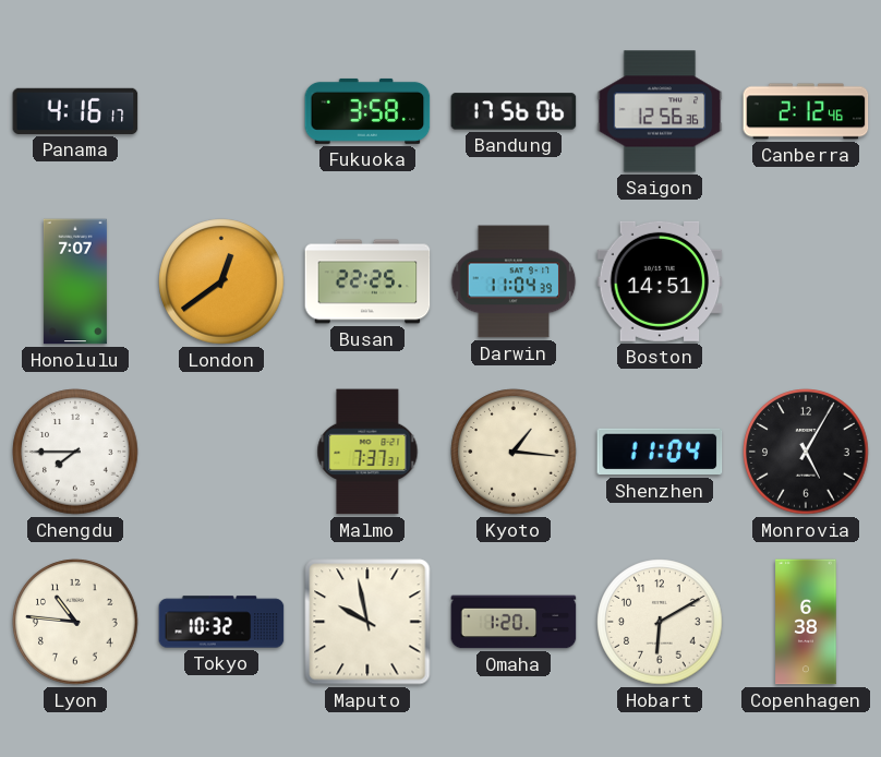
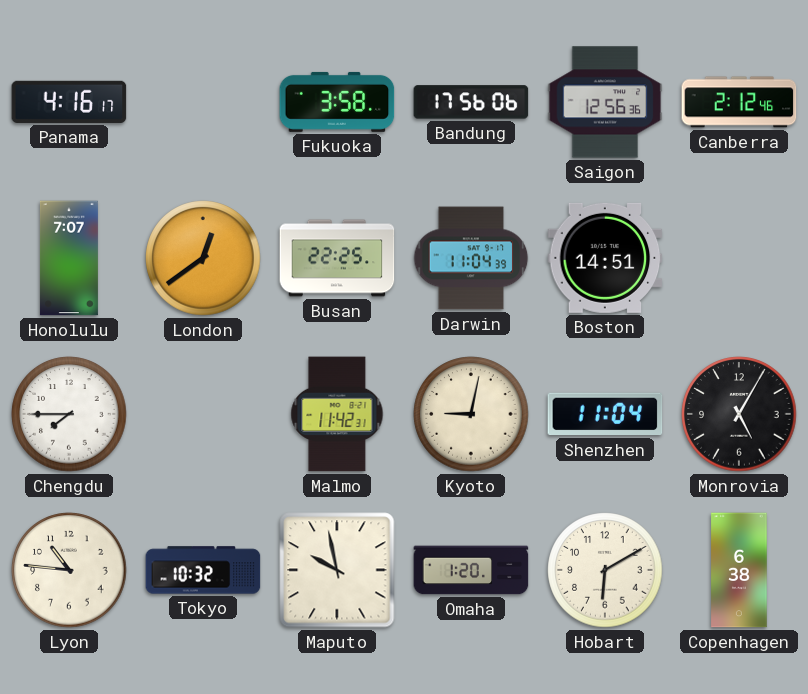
Malmo: 7:37 -> 11:42
Kyoto: 1:16 -> 9:02
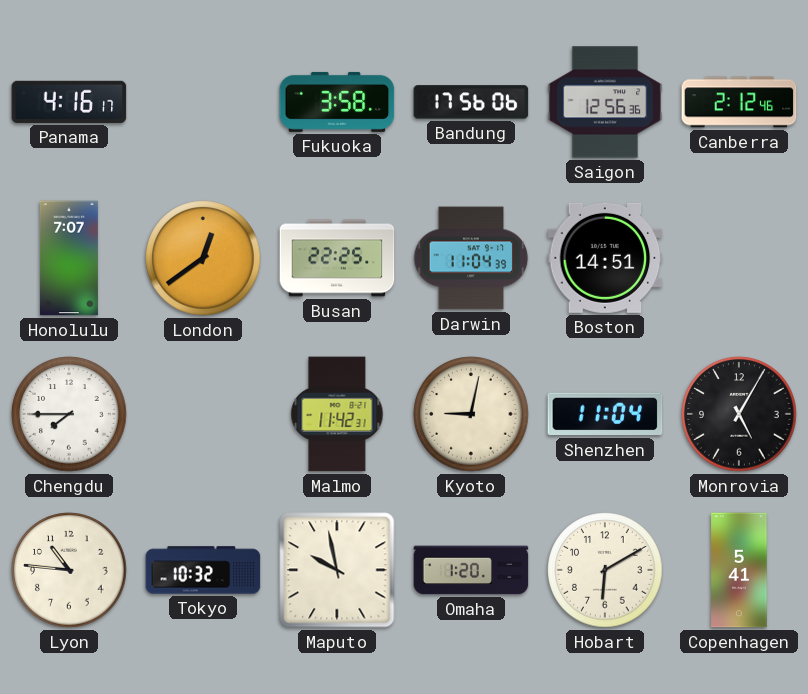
Copenhagen: 6:38 -> 5:41
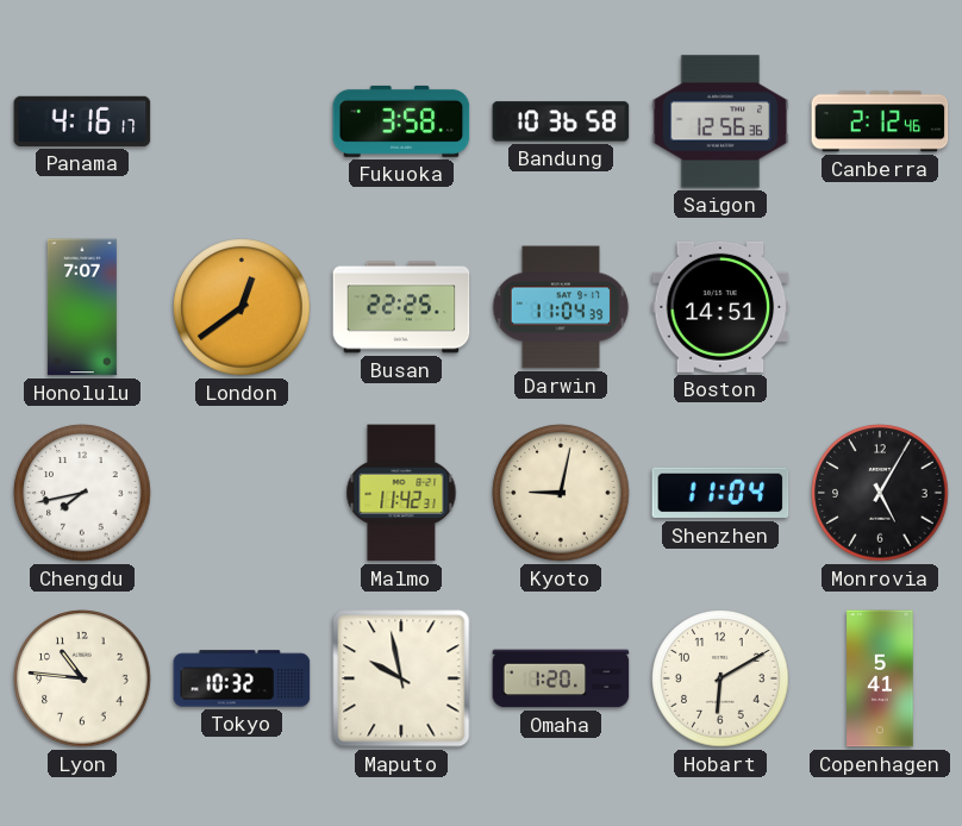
Bandung: 17:56 -> 10:36
Chengdu: 7:45 -> 7:43
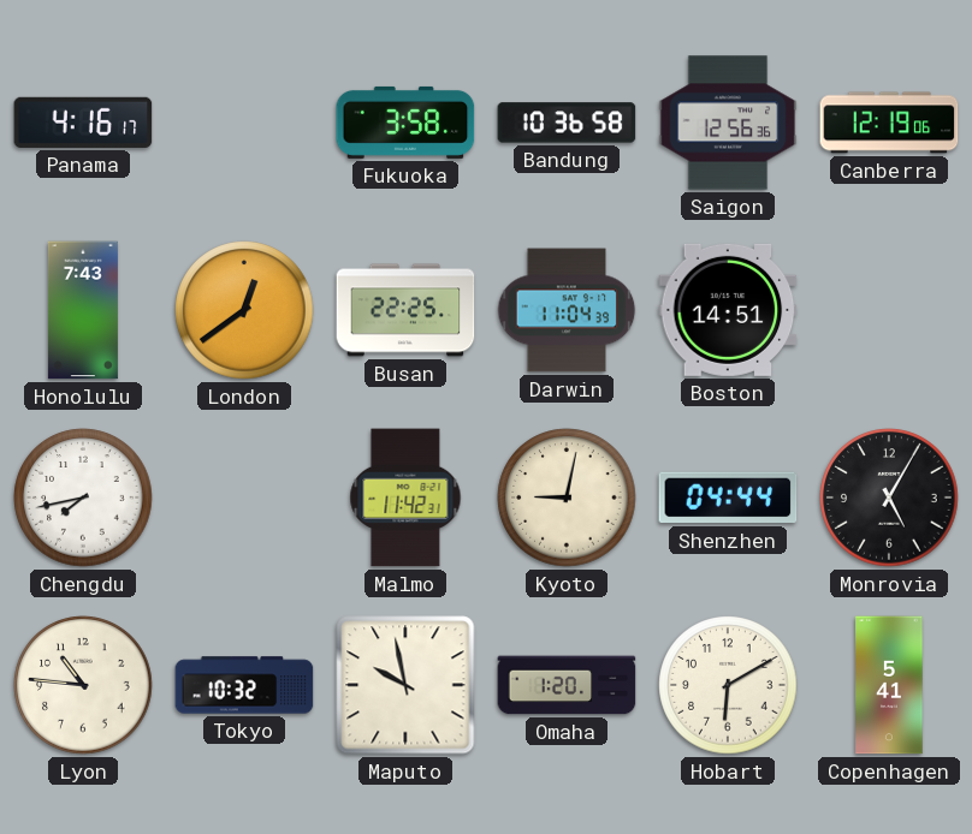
Canberra: 2:12 -> 12:19
Honolulu: 7:07 -> 7:43
Shenzhen: 11:04 -> 04:44
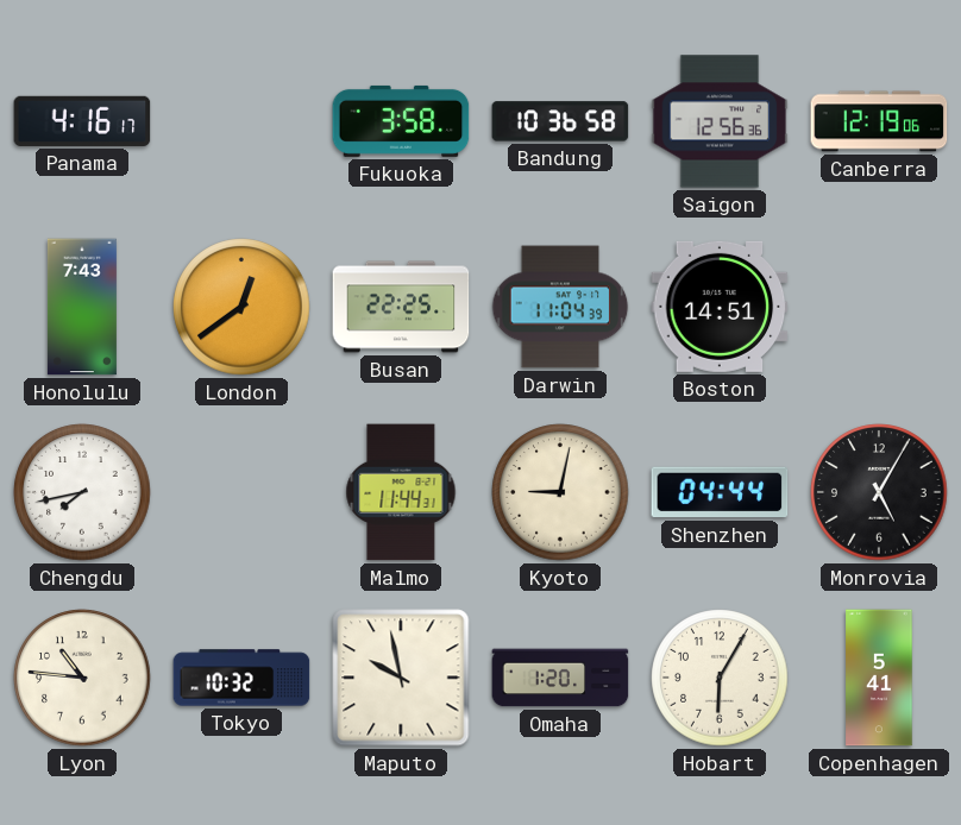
Malmo: 11:42 -> 11:44
Hobart: 6:10 -> 6:05
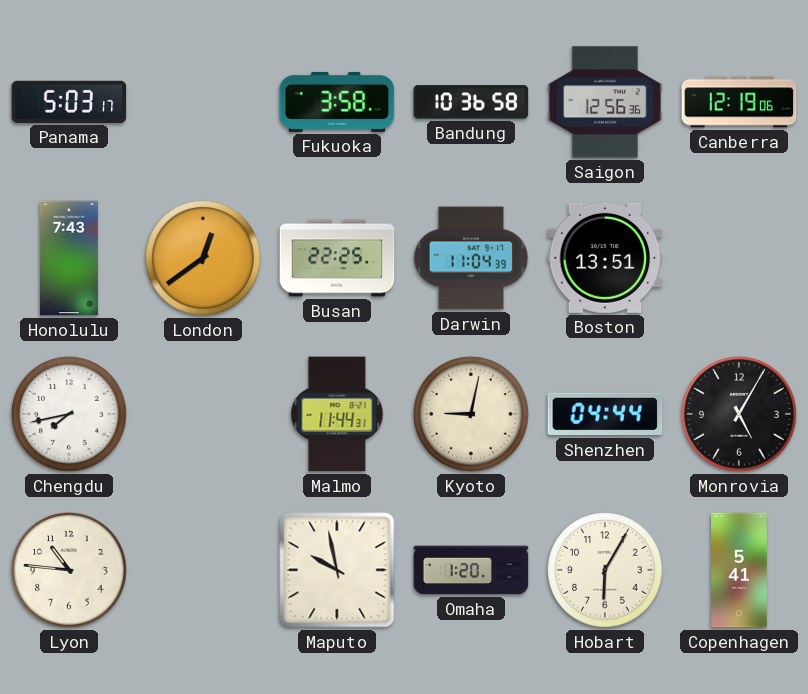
Panama: 4:16 -> 5:03
Boston: 14:51 -> 13:51
Tokyo: 10:32 -> none
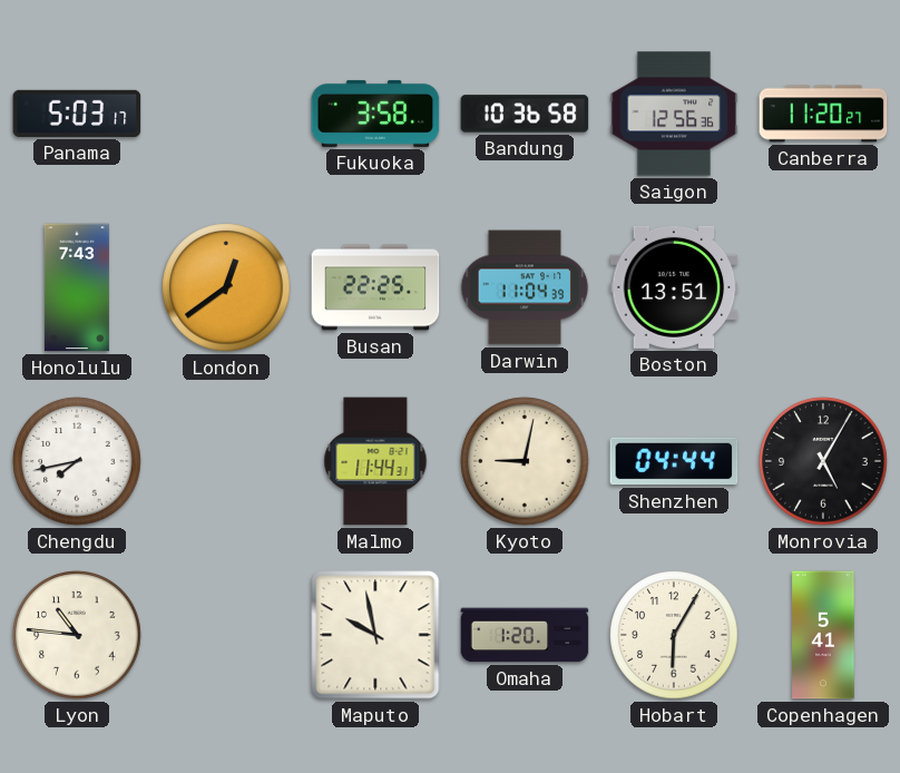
Canberra: 12:19 -> 11:20
